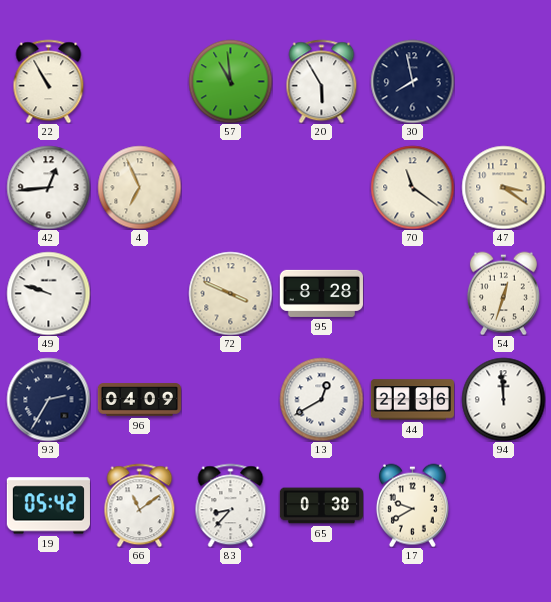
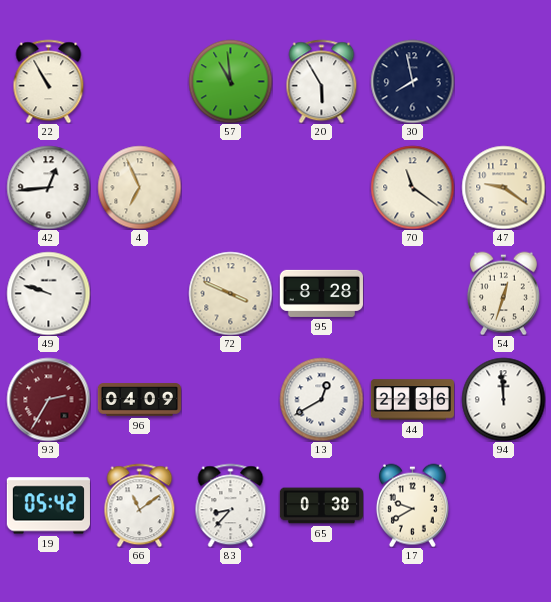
47: 3:21 -> 9:21
93 dial: navy -> burgundy
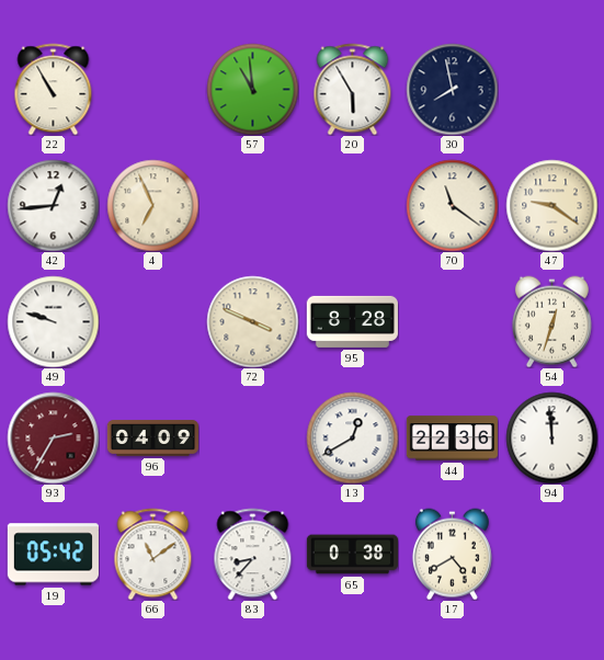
17: 9:40 -> 4:40
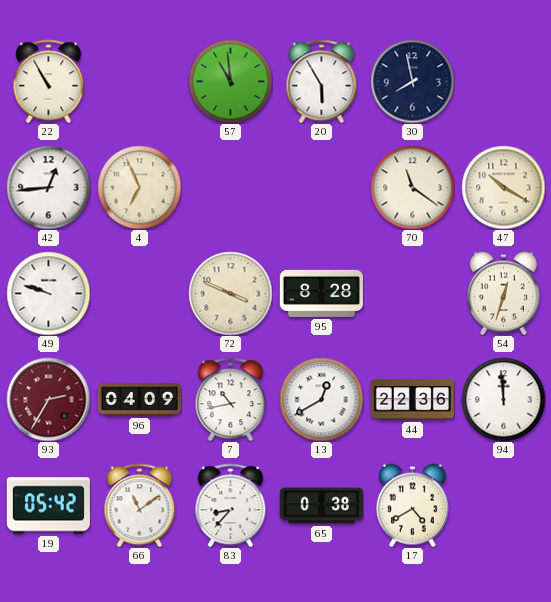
47: 9:21 -> 10:20
7: none -> 10:43
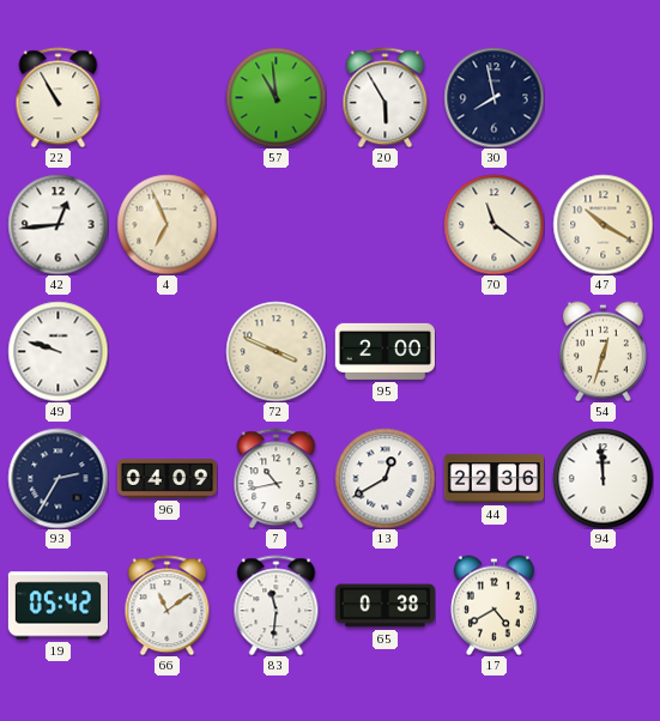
95: 8:28 -> 2:00
93 dial: burgundy -> navy
83: 8:37 -> 11:31
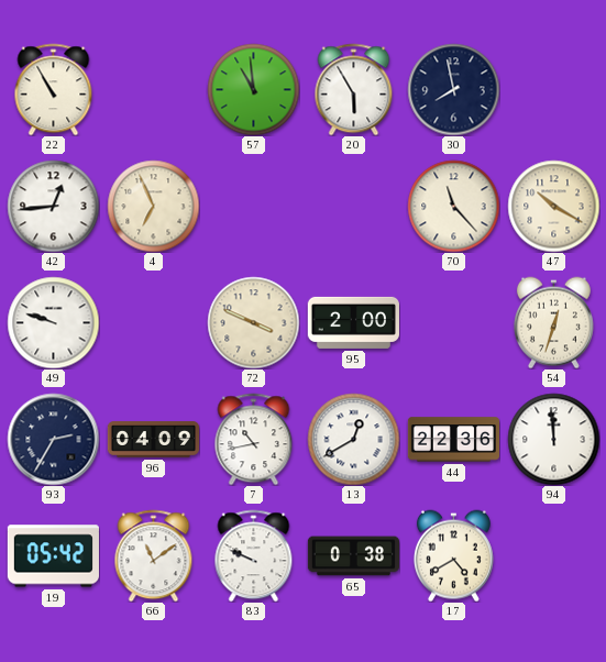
70: 11:21 -> 11:23
83: 11:31 -> 9:49
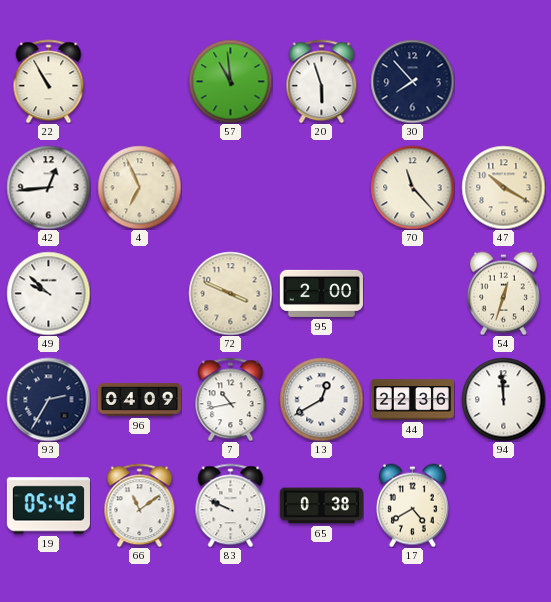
20: 5:55 -> 5:57
30: 7:58 -> 7:53
49: 9:48 -> 9:52
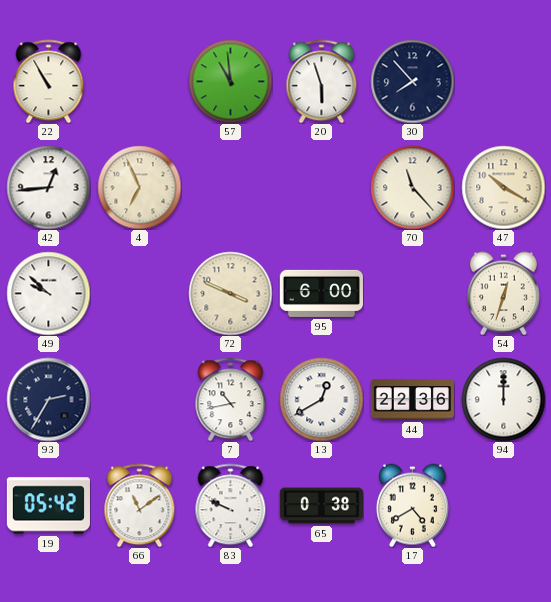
95: 2:00 -> 6:00
96: 04:09 -> none
94: 11:59 -> 12:00
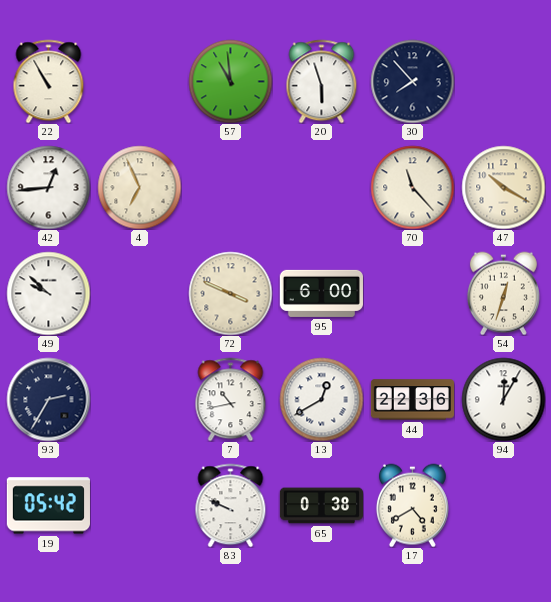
94: 12:00 -> 12:05
66: 11:09 -> none
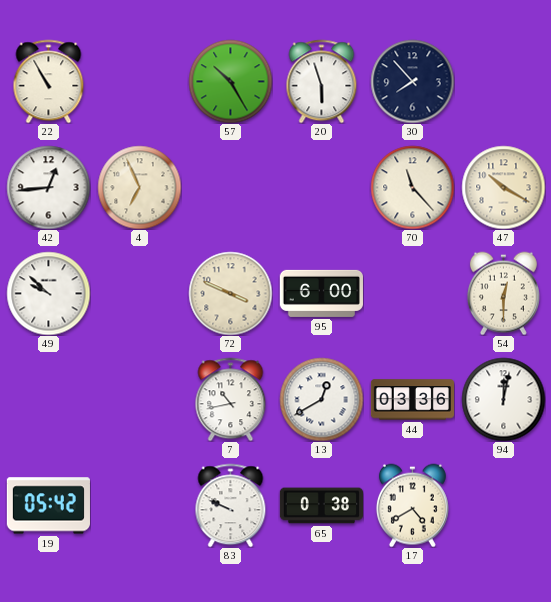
57: 10:59 -> 10:25
54: 12:33 -> 12:30
93: 2:35 -> none
44: 22:36 -> 03:36
94: 12:05 -> 12:02
